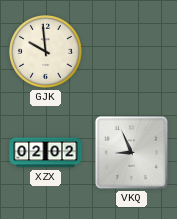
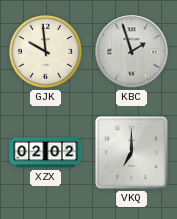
KBC: none -> 1:57
VKQ: 8:56 -> 7:00
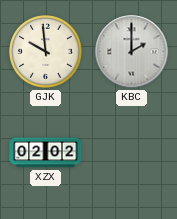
KBC: 1:57 -> 2:00
VKQ: 7:00 -> none
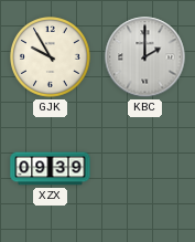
GJK: 9:59 -> 9:55
XZX: 02:02 -> 09:39
